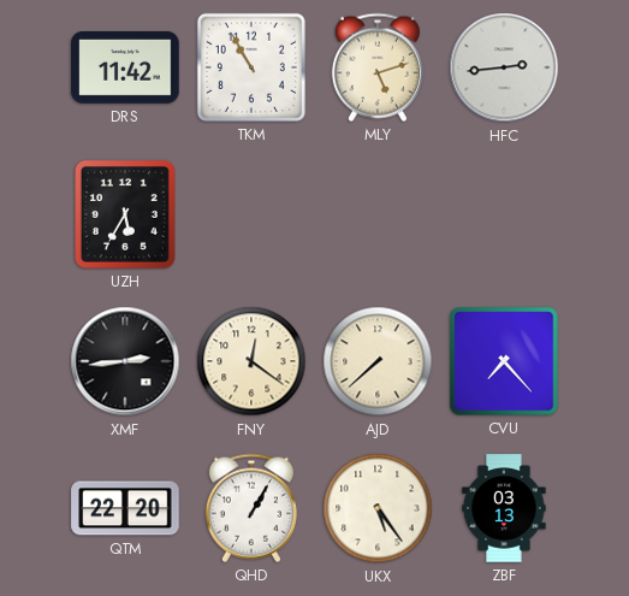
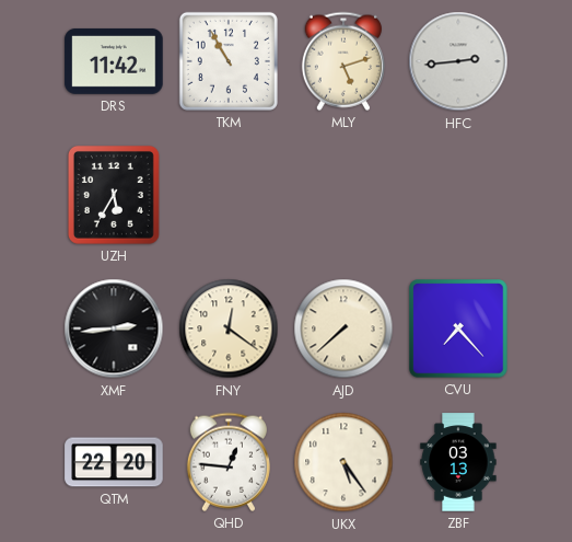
QHD: 1:05 -> 12:46
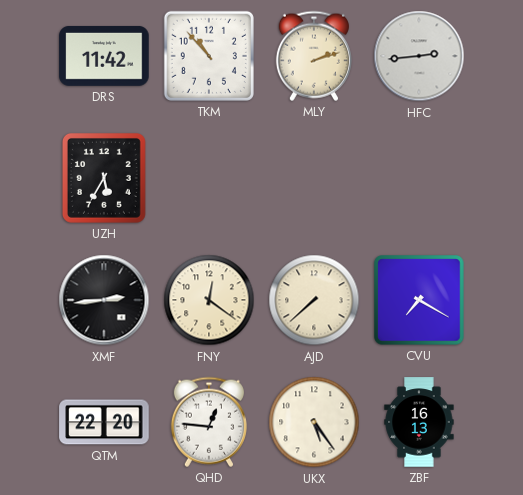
TKM: 10:55 -> 10:53
MLY: 5:12 -> 2:12
CVU: 7:23 -> 7:20
ZBF: 03:13 -> 16:13
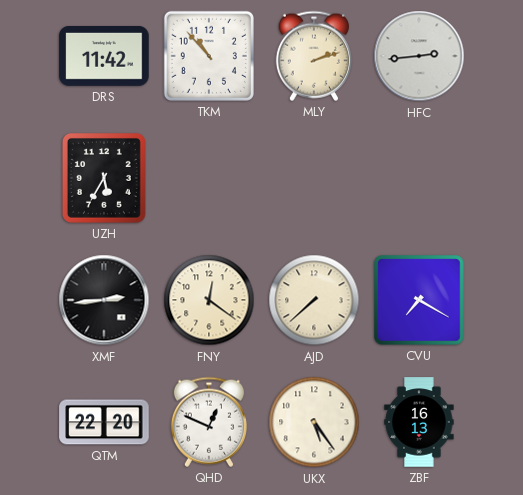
QHD: 12:46 -> 12:49
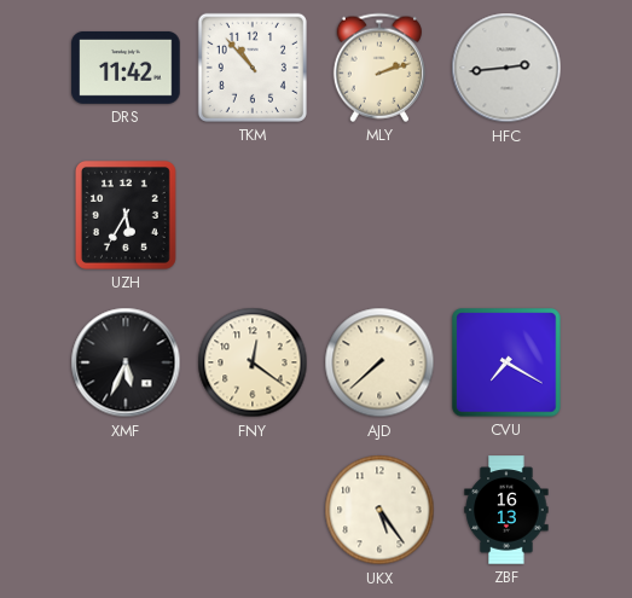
XMF: 2:44 -> 5:34
QTM: 22:20 -> none
QHD: 12:49 -> none
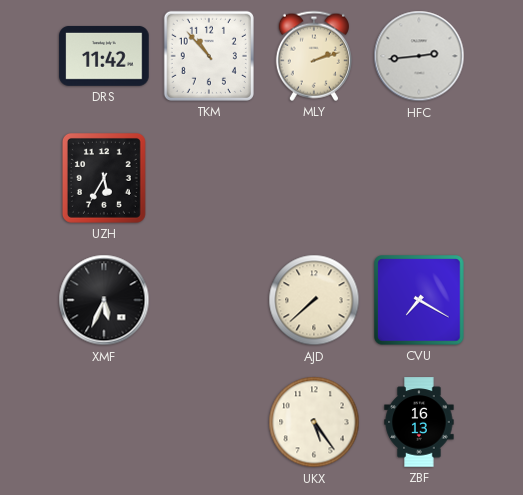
FNY: 12:21 -> none
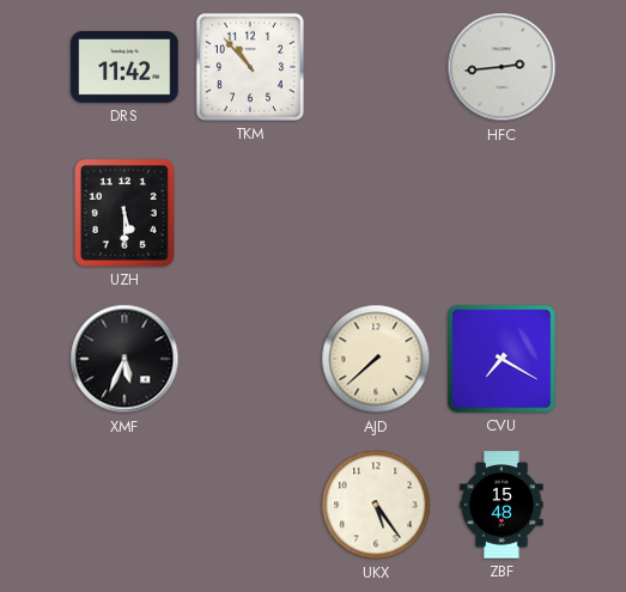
MLY: 2:12 -> none
UZH: 5:35 -> 5:30
ZBF: 16:13 -> 15:48
